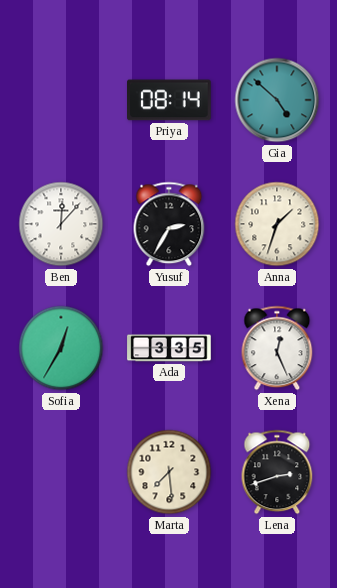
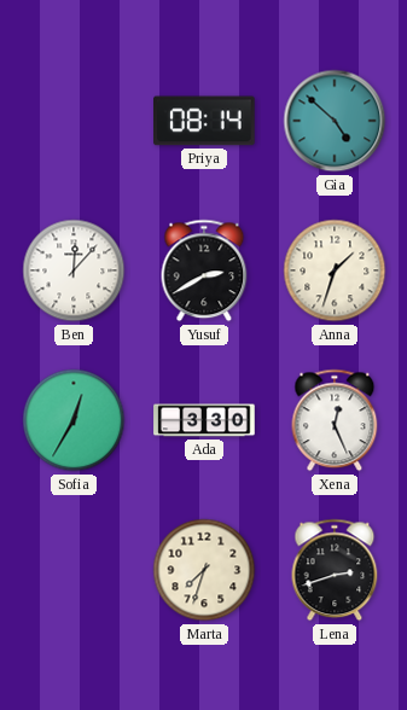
Yusuf: 2:35 -> 2:40
Ada: 3:35 -> 3:30
Marta: 7:29 -> 7:33
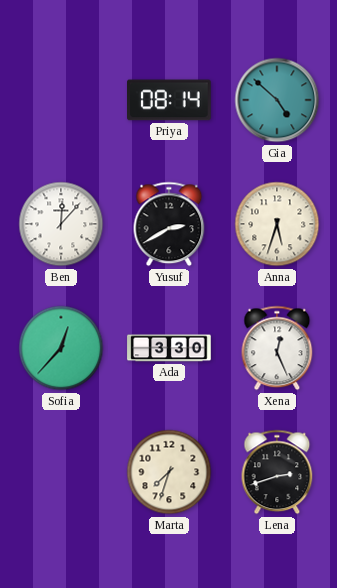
Anna: 1:33 -> 5:33
Sofia: 12:35 -> 12:37
